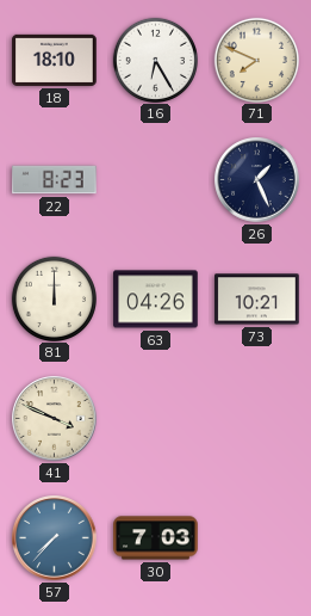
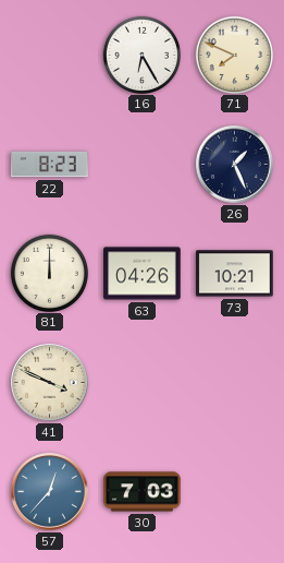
18: 18:10 -> none
57: 7:37 -> 12:37
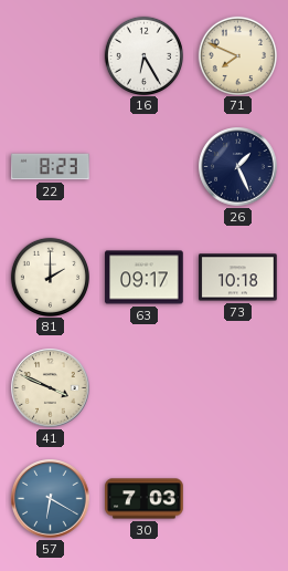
81: 12:00 -> 2:00
63: 04:26 -> 09:17
73: 10:21 -> 10:18
57: 12:37 -> 6:20
